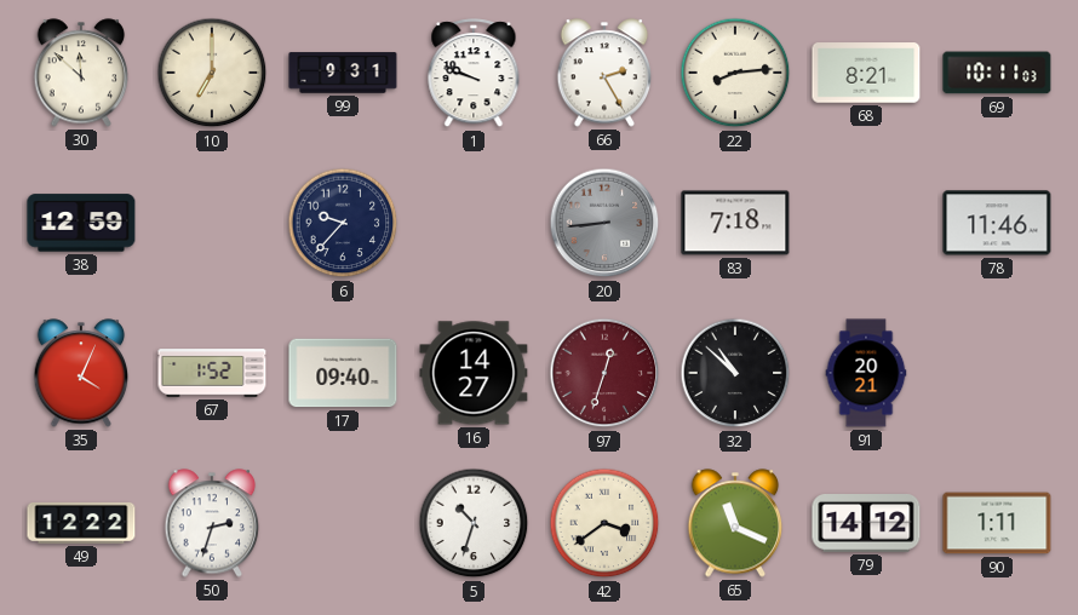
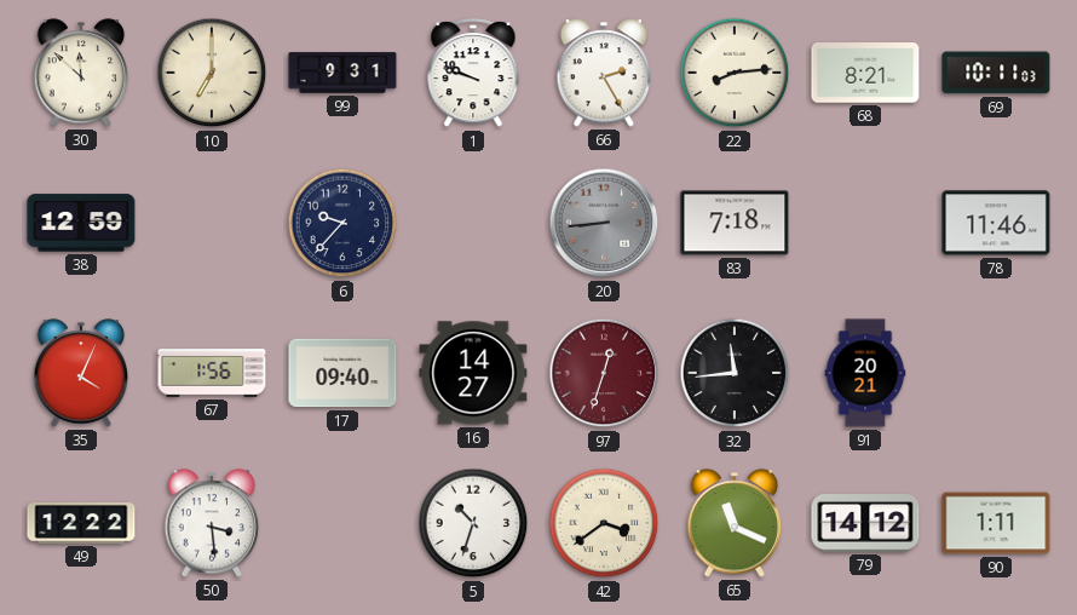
67: 1:52 -> 1:56
32: 10:52 -> 11:44
50: 2:33 -> 3:29
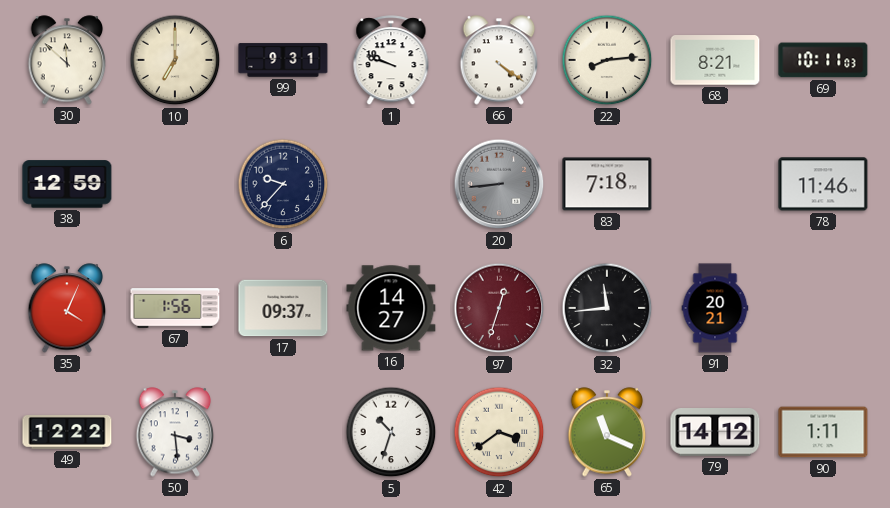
66: 2:25 -> 4:21
17: 09:40 -> 09:37
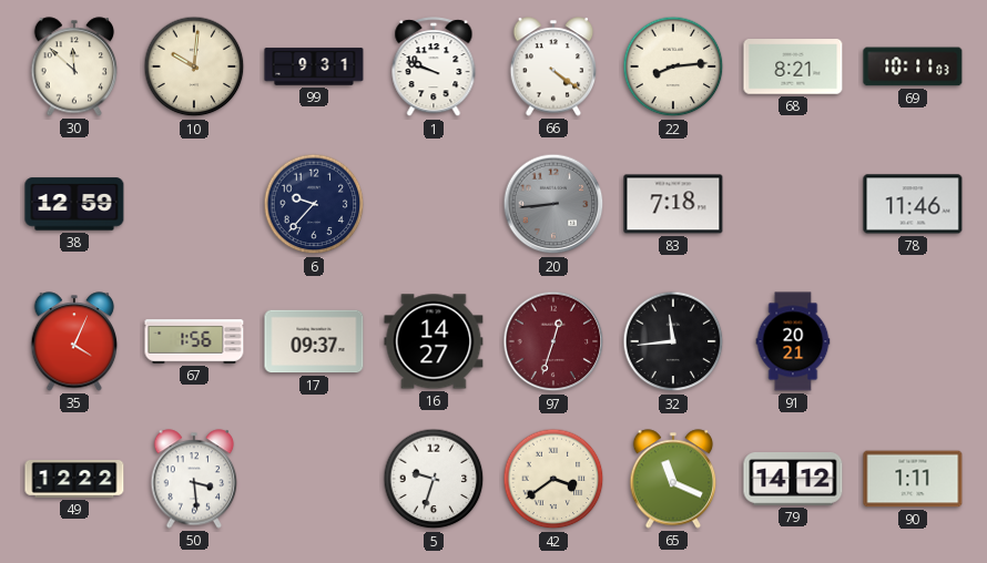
10: 7:00 -> 10:01
5: 10:33 -> 9:33
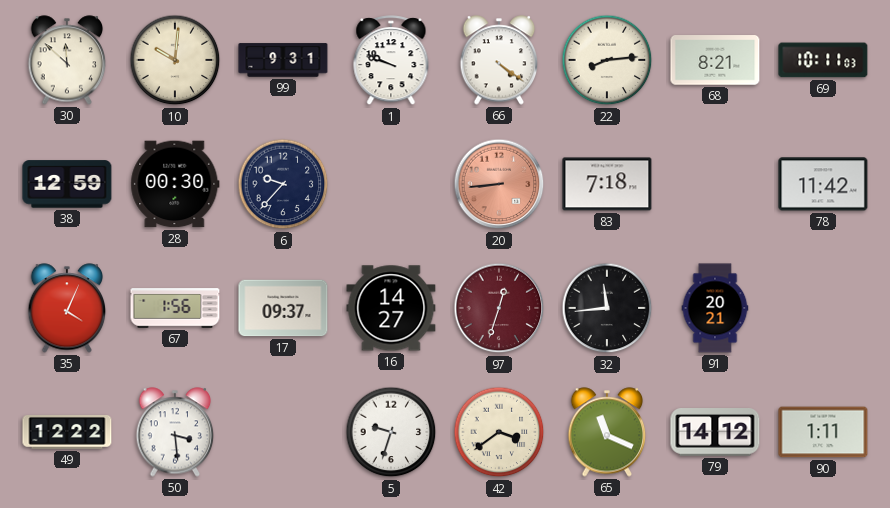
28: none -> 00:30
20 dial: grey -> salmon
78: 11:46 -> 11:42
